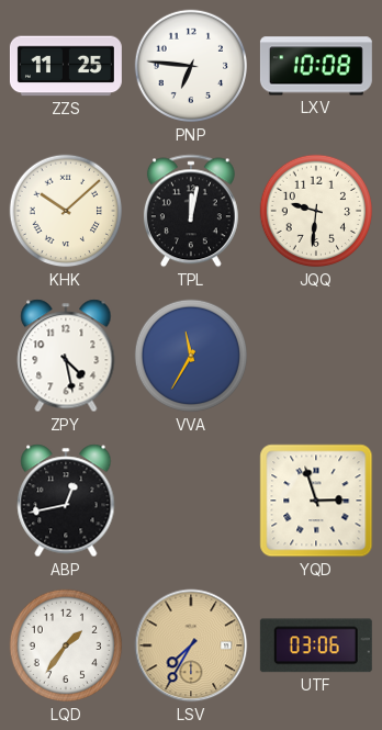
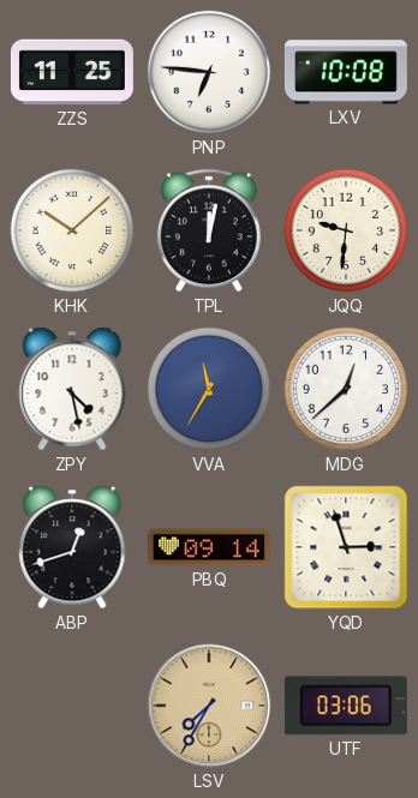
MDG: none -> 12:38
ABP: 12:43 -> 12:42
PBQ: none -> 09:14
LQD: 1:36 -> none
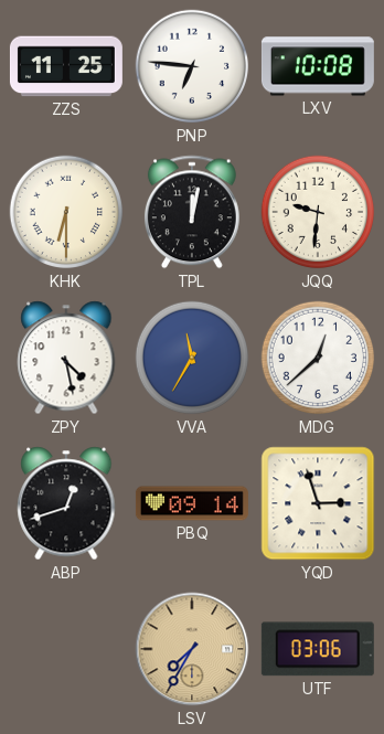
KHK: 10:08 -> 6:30
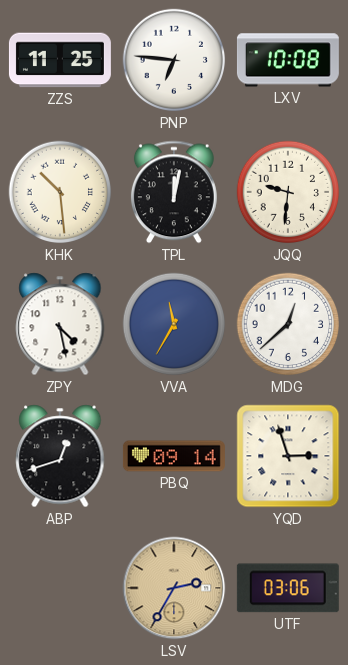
KHK: 6:30 -> 10:29
LSV: 7:35 -> 2:35
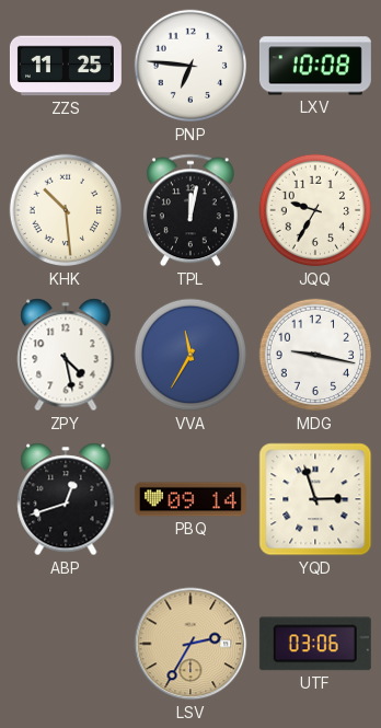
JQQ: 9:31 -> 9:35
MDG: 12:38 -> 9:17
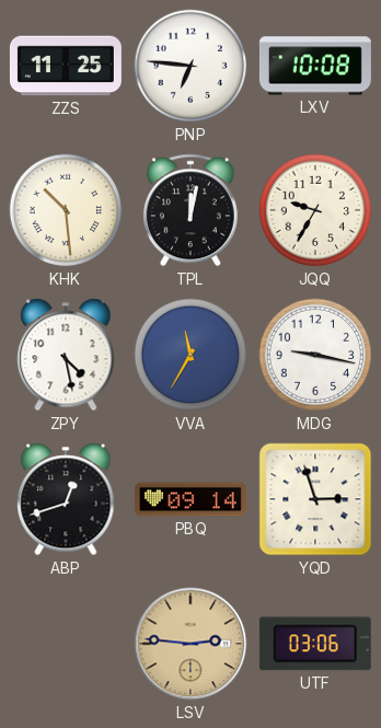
LSV: 2:35 -> 2:46
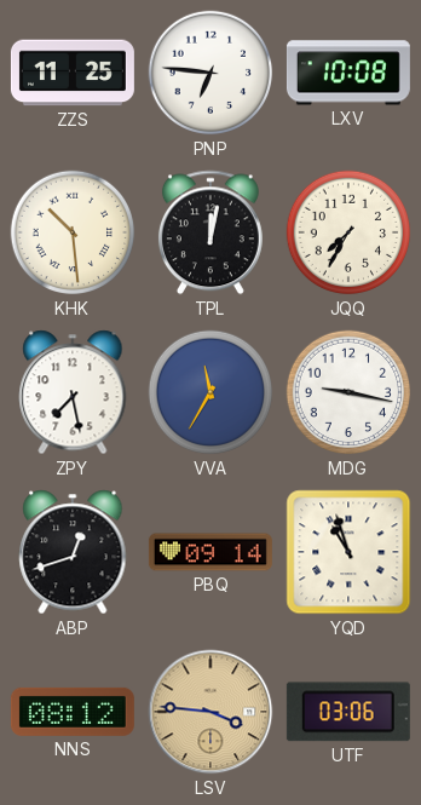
JQQ: 9:35 -> 7:35
ZPY: 4:28 -> 7:28
YQD: 2:57 -> 10:57
NNS: none -> 08:12
LSV: 2:46 -> 3:46
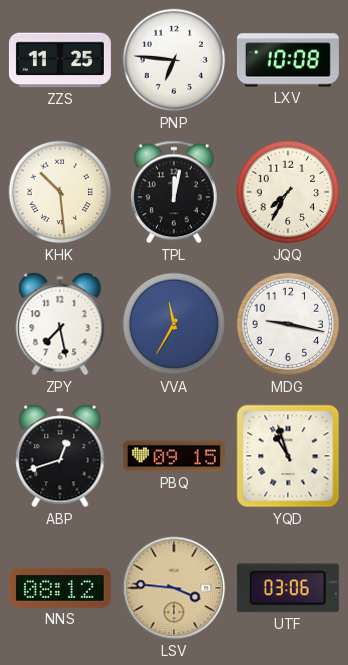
PBQ: 09:14 -> 09:15
